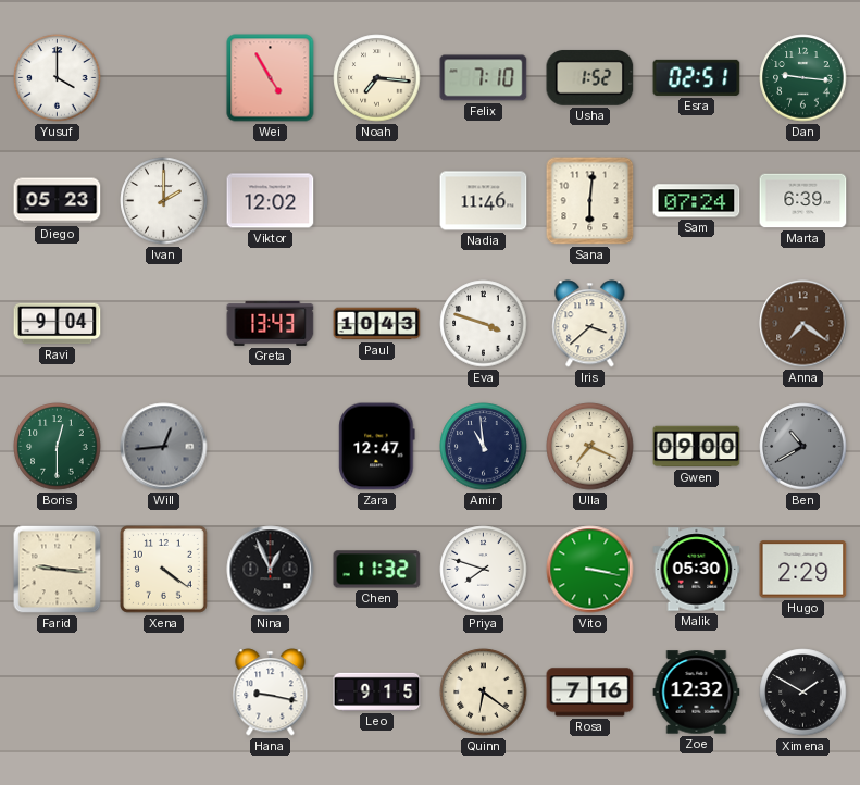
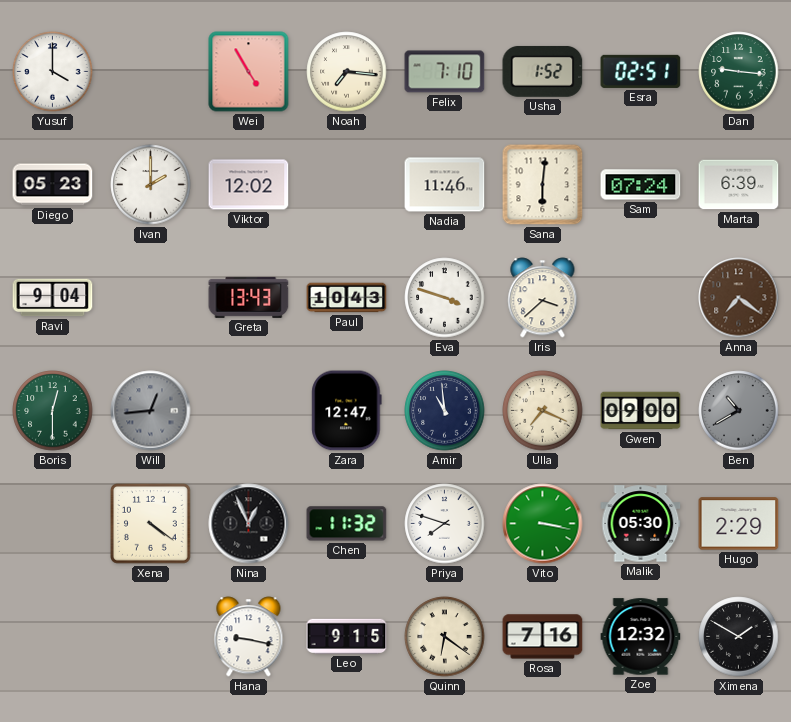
Farid: 9:16 -> none
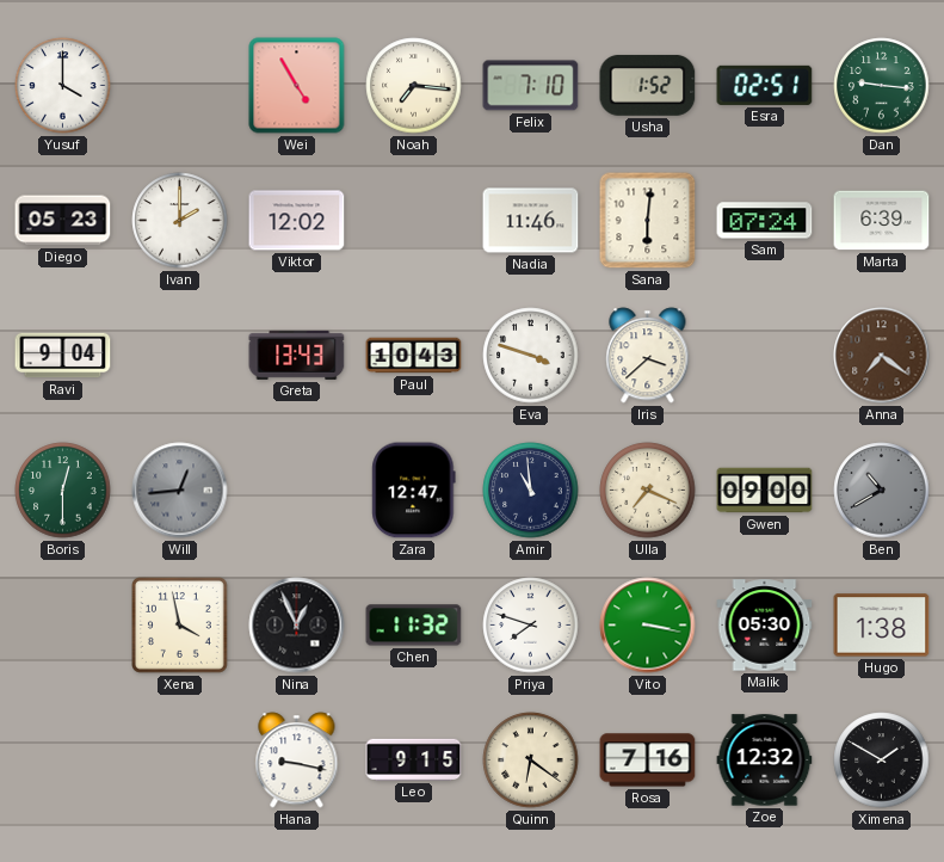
Xena: 4:21 -> 3:58
Hugo: 2:29 -> 1:38
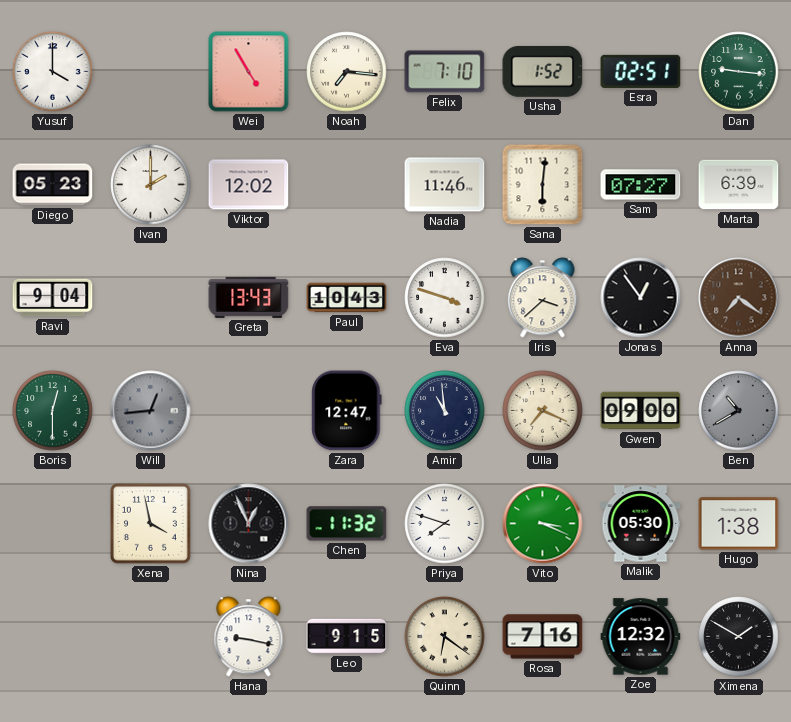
Sam: 07:24 -> 07:27
Jonas: none -> 12:54
Vito: 3:17 -> 3:19
